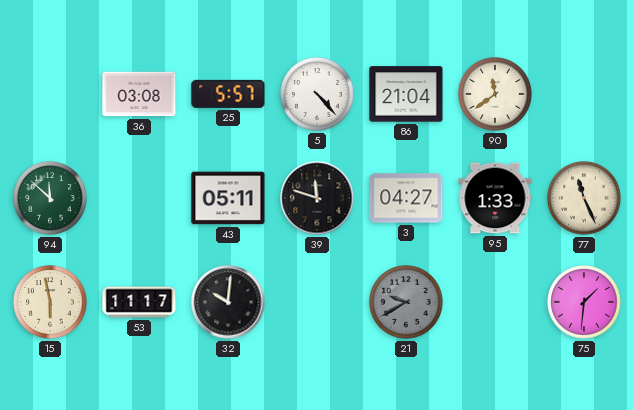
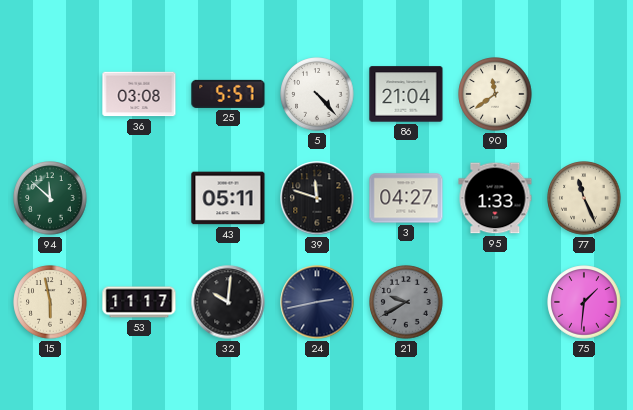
24: none -> 2:43
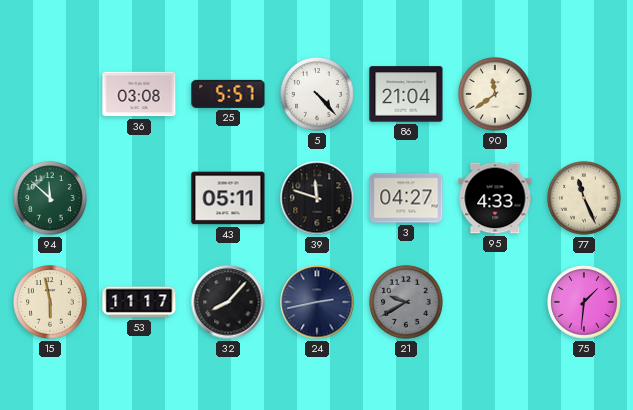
95: 1:33 -> 4:33
32: 10:01 -> 8:07
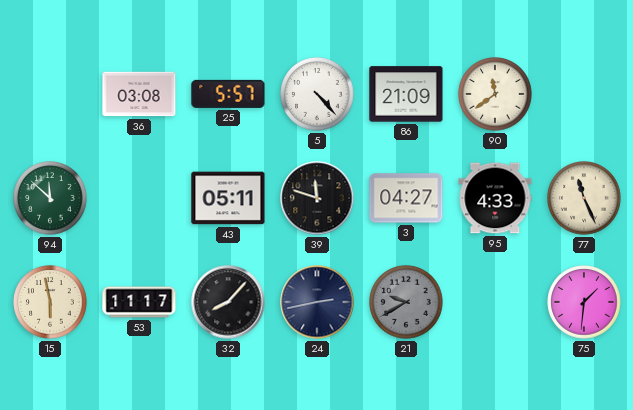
86: 21:04 -> 21:09
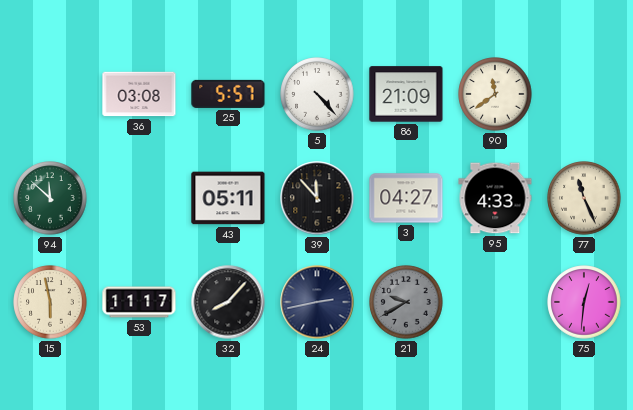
39: 11:48 -> 11:53
75: 1:31 -> 12:31
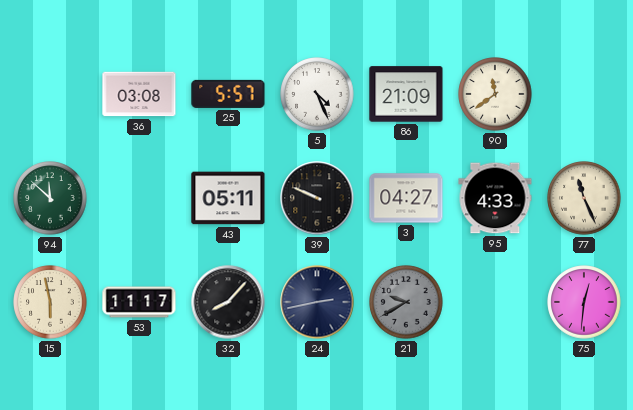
5: 4:23 -> 4:26
39: 11:53 -> 9:49
